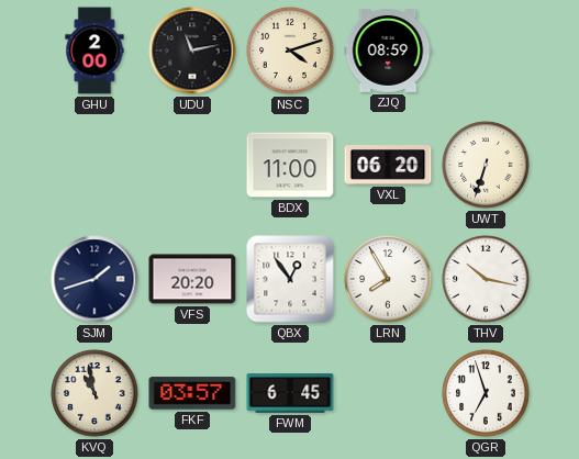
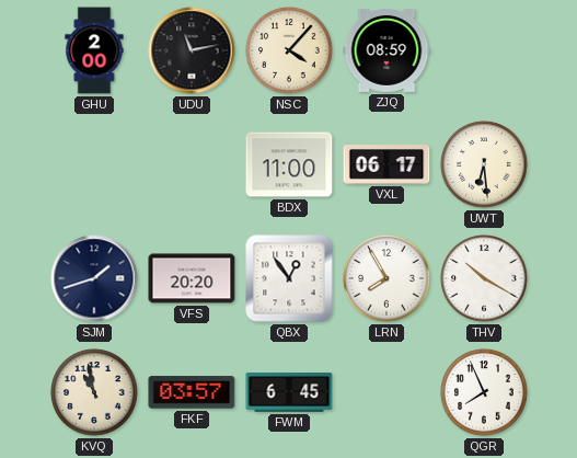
NSC: 4:12 -> 4:07
VXL: 06:20 -> 06:17
UWT: 6:33 -> 6:29
THV: 10:17 -> 10:20
QGR: 6:57 -> 7:56
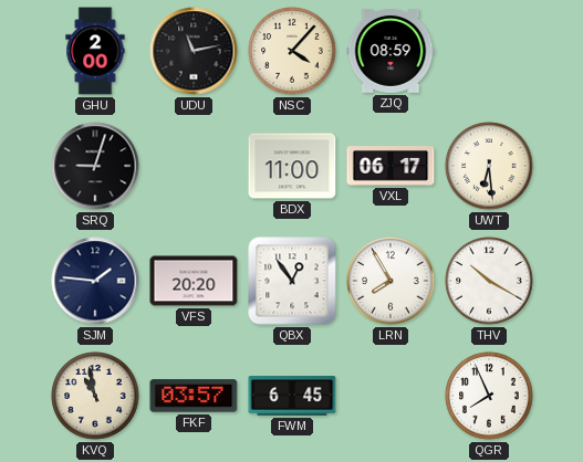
SRQ: none -> 9:03
SJM: 1:42 -> 1:46
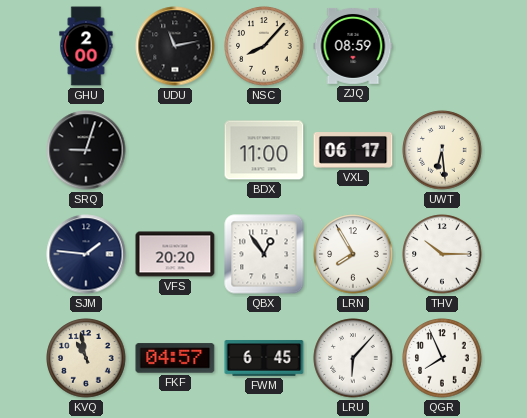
NSC: 4:07 -> 8:07
THV: 10:20 -> 10:15
FKF: 03:57 -> 04:57
LRU: none -> 6:07
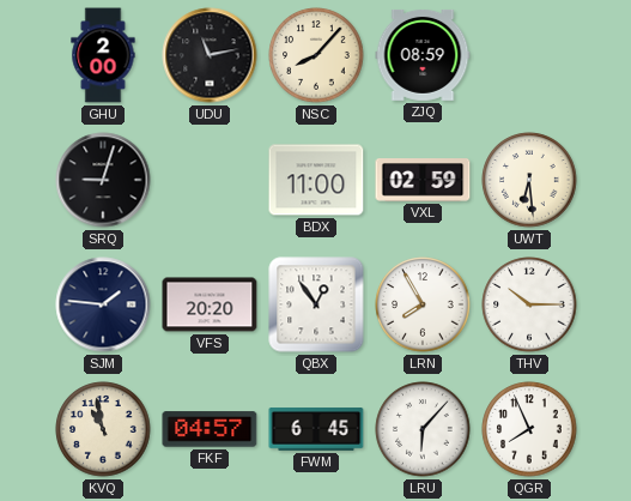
VXL: 06:17 -> 02:59
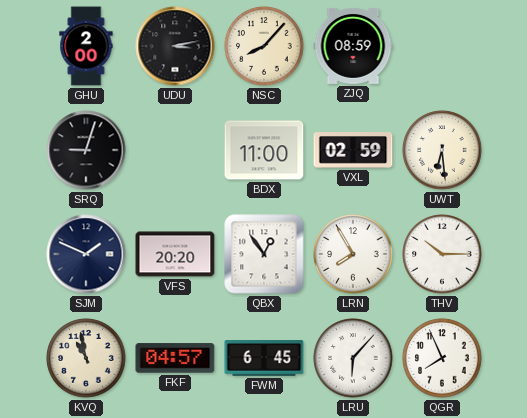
UDU: 11:13 -> 3:13
SJM: 1:46 -> 1:49
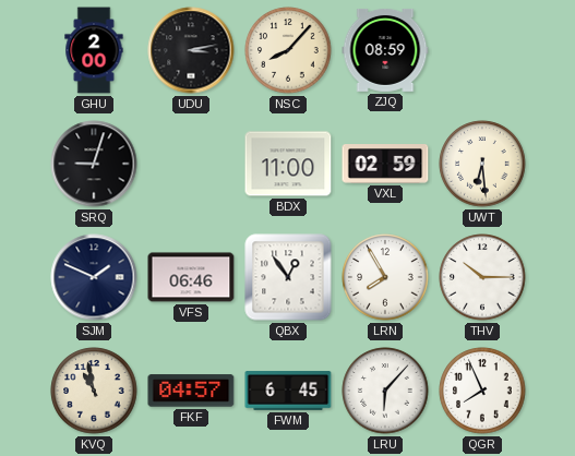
VFS: 20:20 -> 06:46
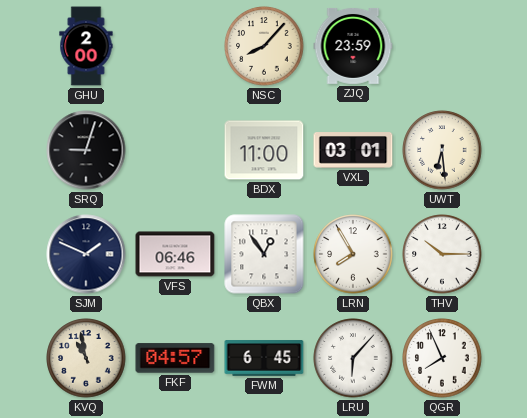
UDU: 3:13 -> none
ZJQ: 08:59 -> 23:59
VXL: 02:59 -> 03:01
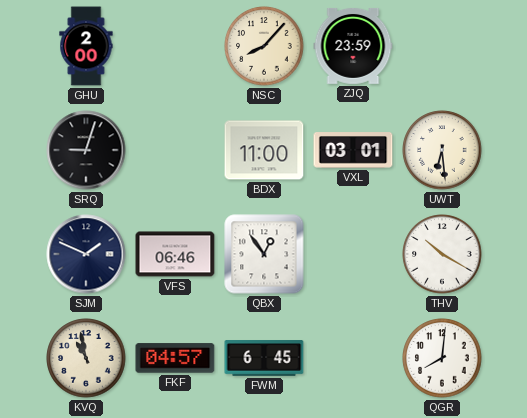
LRN: 7:55 -> none
THV: 10:15 -> 10:20
LRU: 6:07 -> none
QGR: 7:56 -> 8:01
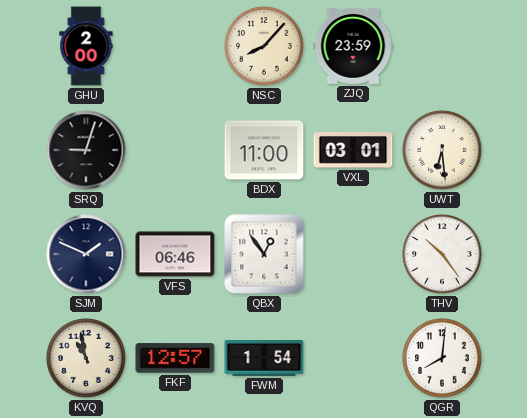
THV: 10:20 -> 10:24
FKF: 04:57 -> 12:57
FWM: 6:45 -> 1:54
